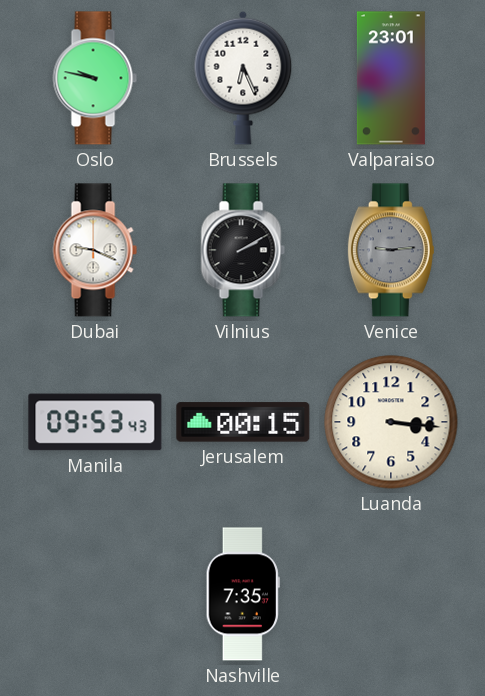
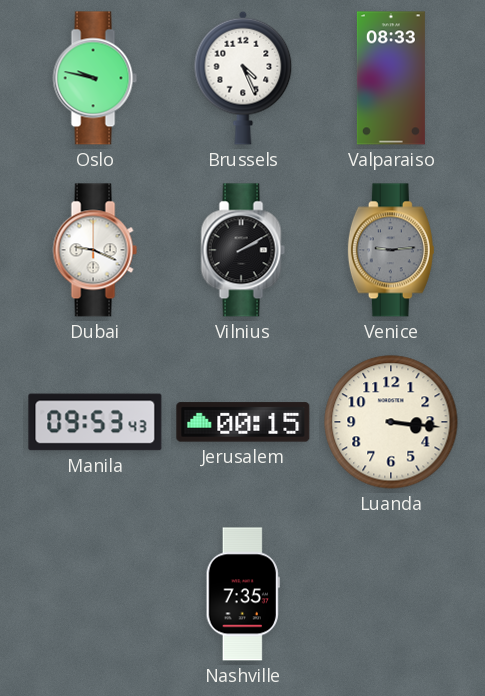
Brussels: 6:26 -> 4:26
Valparaiso: 23:01 -> 08:33
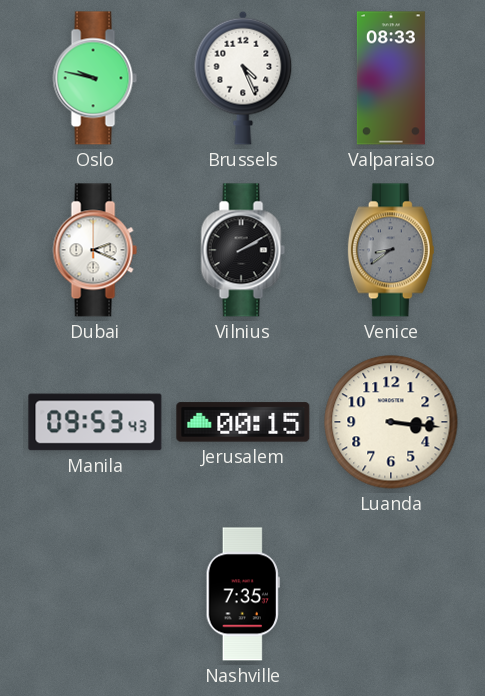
Dubai: 9:19 -> 2:19
Venice: 9:14 -> 8:39
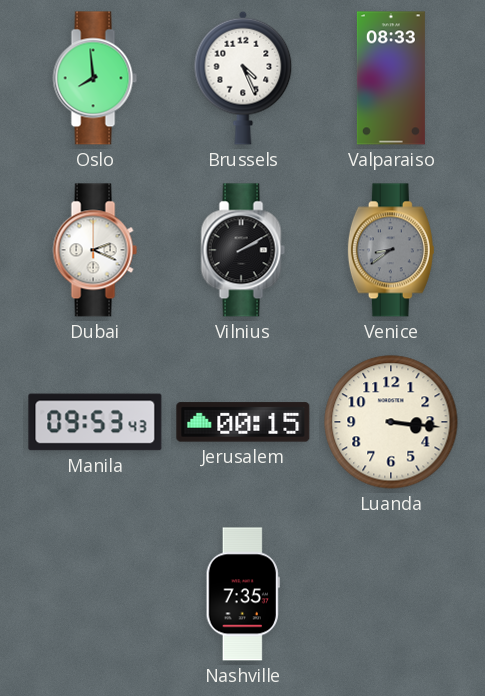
Oslo: 9:47 -> 7:59
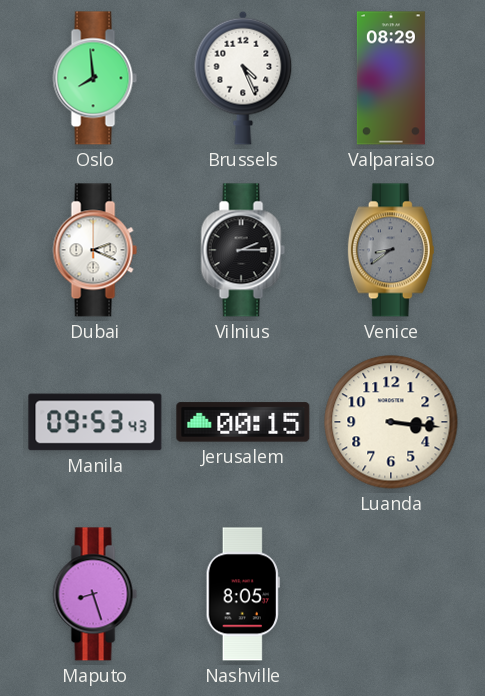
Valparaiso: 08:33 -> 08:29
Vilnius: 2:10 -> 2:15
Maputo: none -> 8:27
Nashville: 7:35 -> 8:05
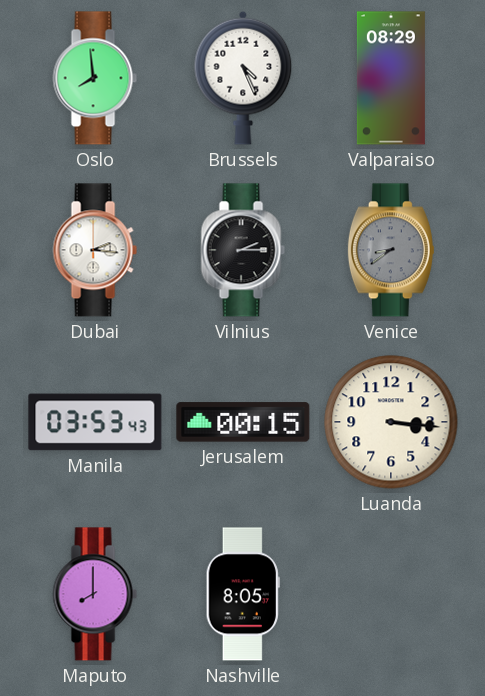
Dubai: 2:19 -> 2:16
Manila: 09:53 -> 03:53
Maputo: 8:27 -> 8:00
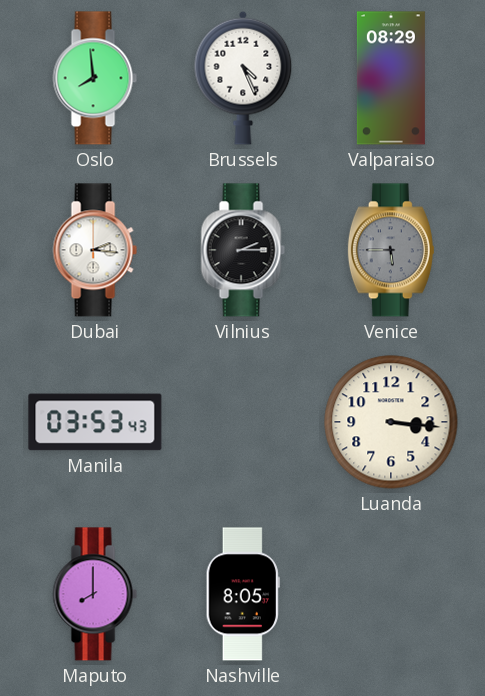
Venice: 8:39 -> 5:45
Jerusalem: 00:15 -> none
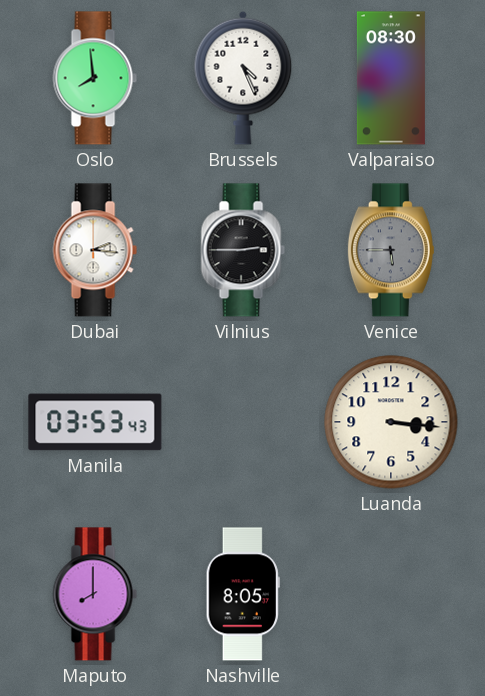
Valparaiso: 08:29 -> 08:30
Vilnius: 2:15 -> 2:45
